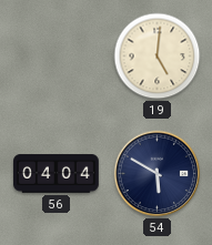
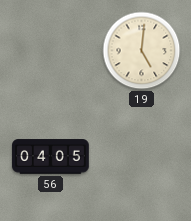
56: 04:04 -> 04:05
54: 5:50 -> none
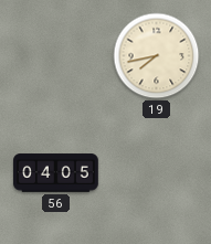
19: 5:01 -> 7:43
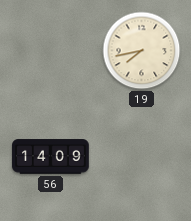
56: 04:05 -> 14:09
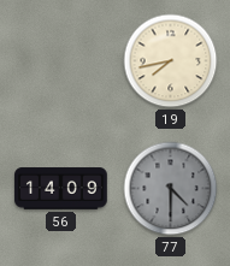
77: none -> 4:30
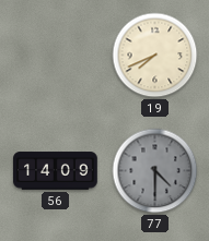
19: 7:43 -> 7:41
